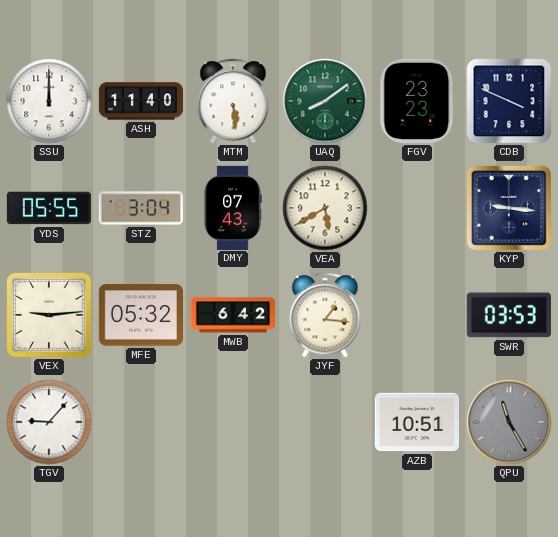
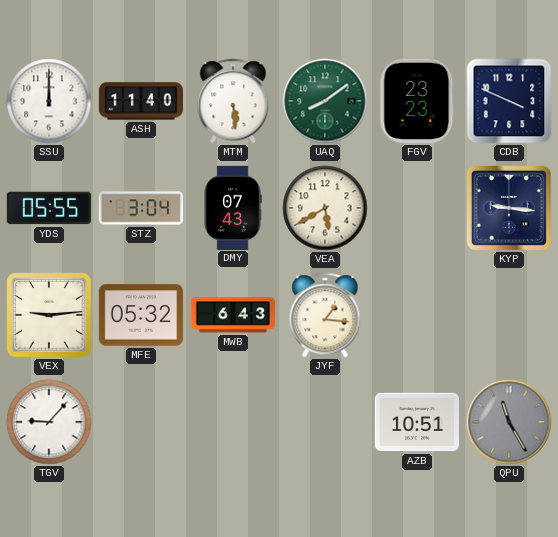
MWB: 6:42 -> 6:43
SWR: 03:53 -> none
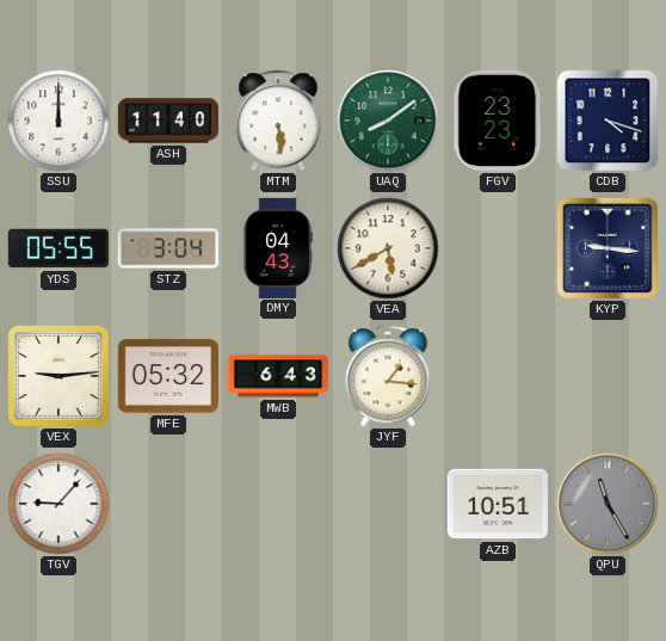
CDB: 3:49 -> 4:18
DMY: 07:43 -> 04:43
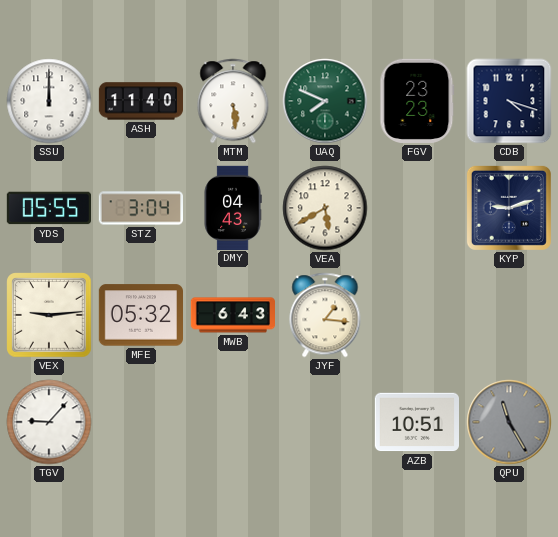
UAQ: 8:09 -> 7:49
KYP: 9:16 -> 9:12
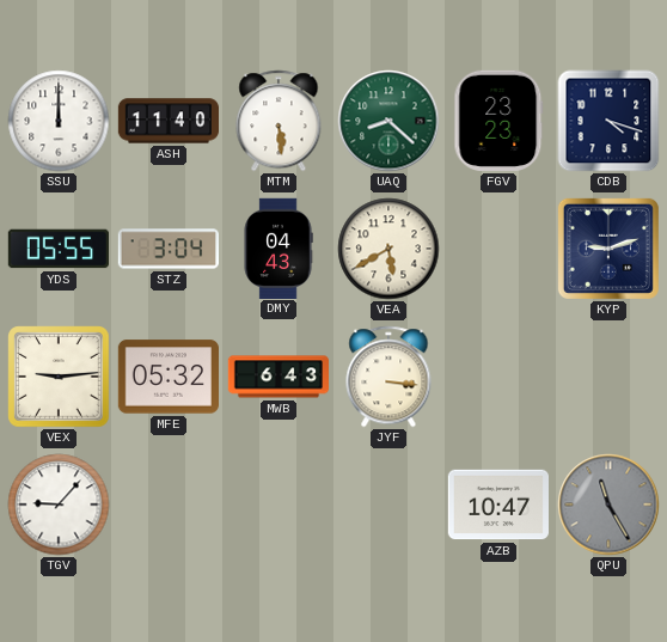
UAQ: 7:49 -> 8:22
JYF: 1:16 -> 3:16
AZB: 10:51 -> 10:47
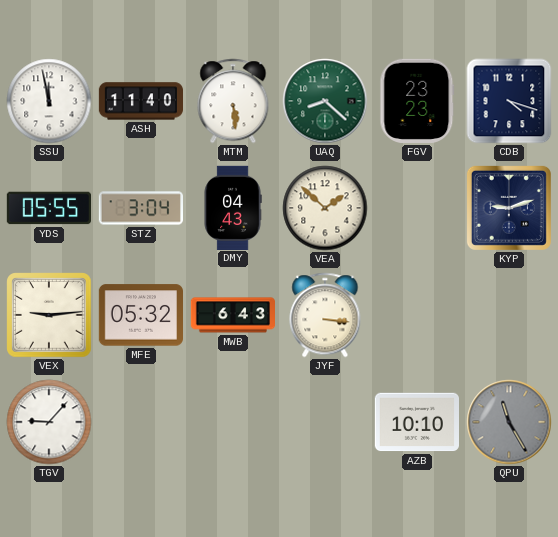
SSU: 12:00 -> 11:58
VEA: 5:40 -> 1:52
AZB: 10:47 -> 10:10
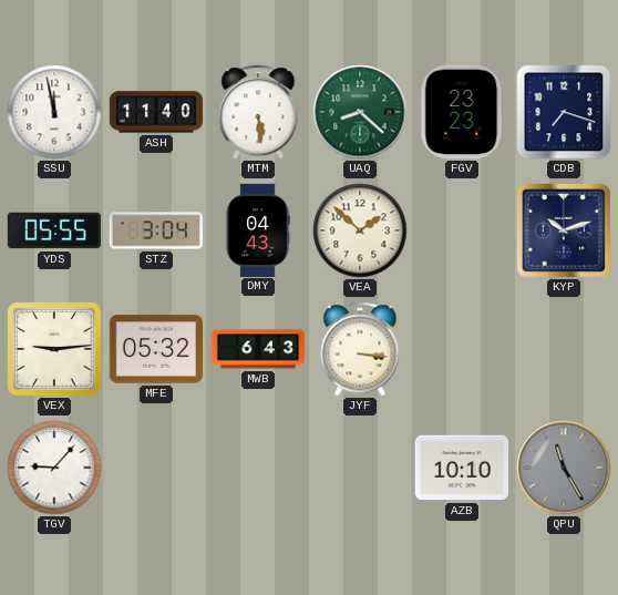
CDB: 4:18 -> 7:18
KYP: 9:12 -> 10:12
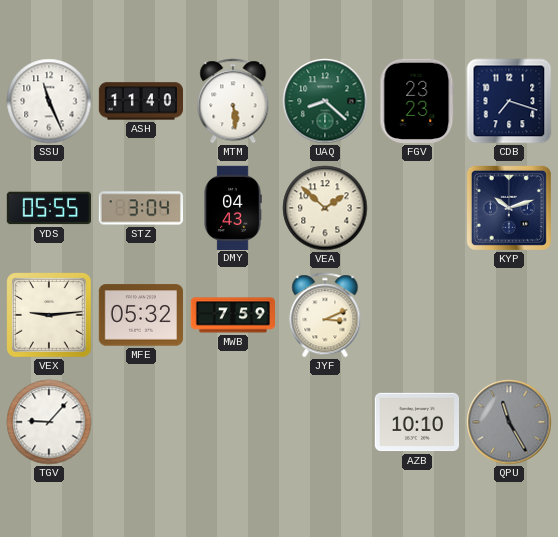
SSU: 11:58 -> 11:26
MWB: 6:43 -> 7:59
JYF: 3:16 -> 3:11
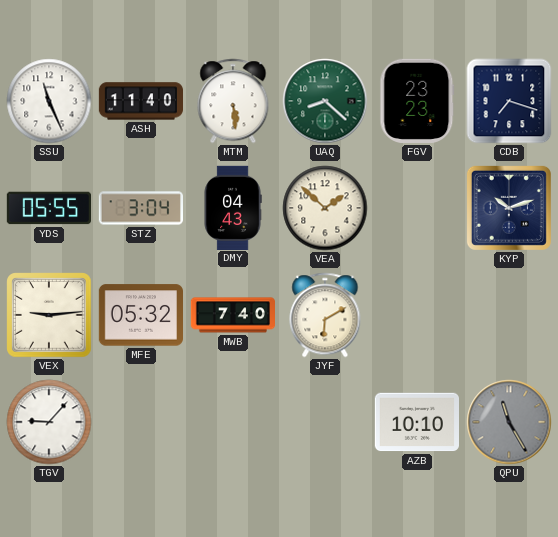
MWB: 7:59 -> 7:40
JYF: 3:11 -> 6:10
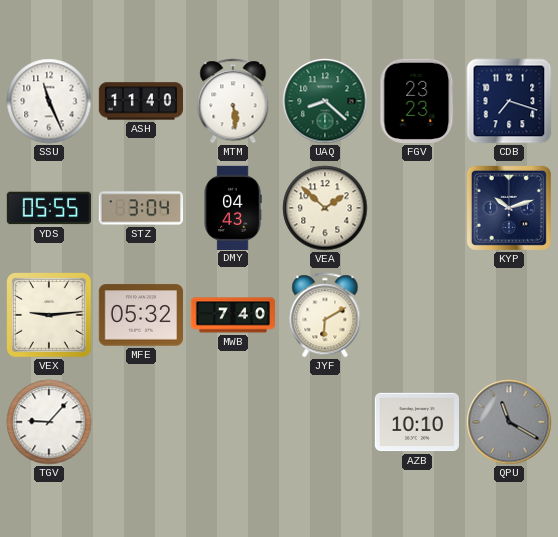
QPU: 11:25 -> 11:20
